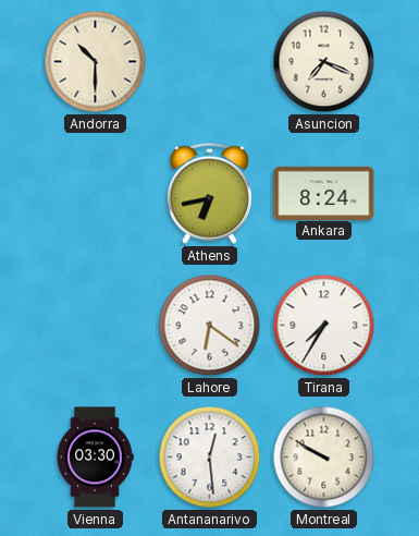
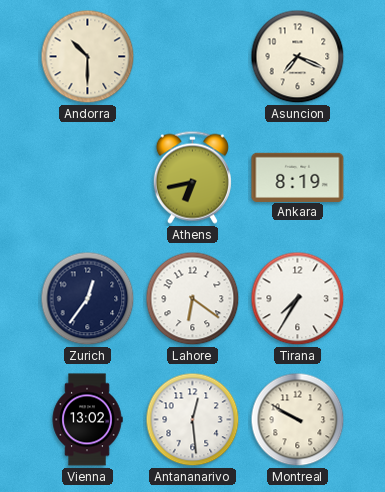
Ankara: 8:24 -> 8:19
Zurich: none -> 12:36
Vienna: 03:30 -> 13:02
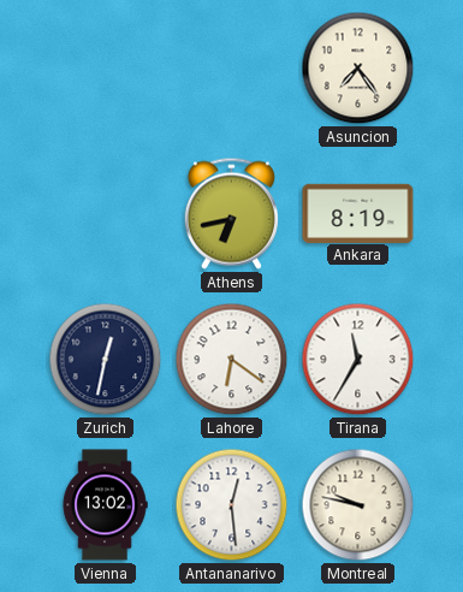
Andorra: 10:30 -> none
Asuncion: 7:19 -> 7:24
Zurich: 12:36 -> 12:32
Tirana: 7:35 -> 11:35
Montreal: 9:50 -> 9:47
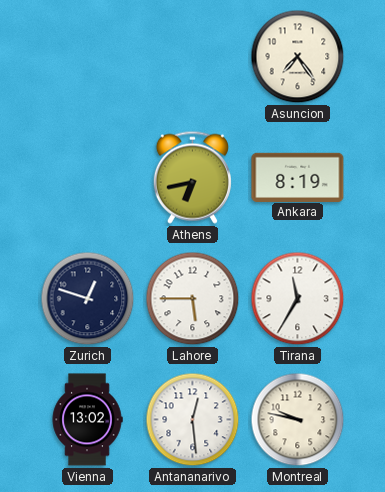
Zurich: 12:32 -> 12:48
Lahore: 6:21 -> 5:45
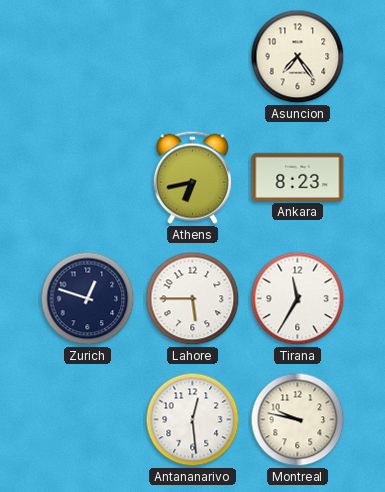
Ankara: 8:19 -> 8:23
Vienna: 13:02 -> none
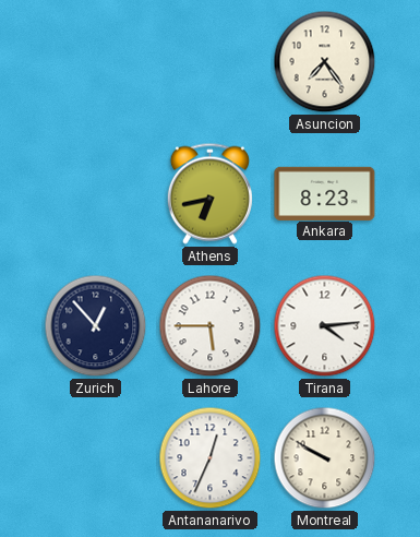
Zurich: 12:48 -> 12:53
Tirana: 11:35 -> 4:14
Antananarivo: 12:29 -> 12:34
Montreal: 9:47 -> 9:50
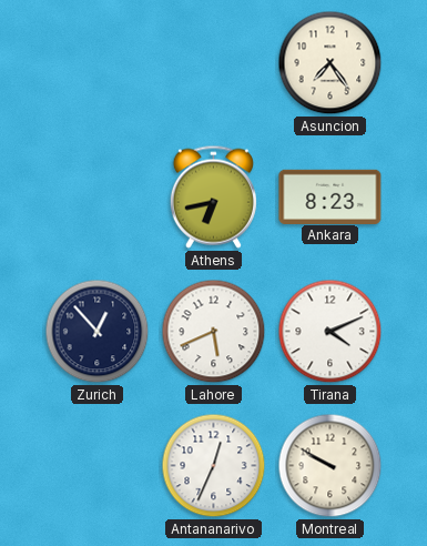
Lahore: 5:45 -> 5:41
Tirana: 4:14 -> 4:11
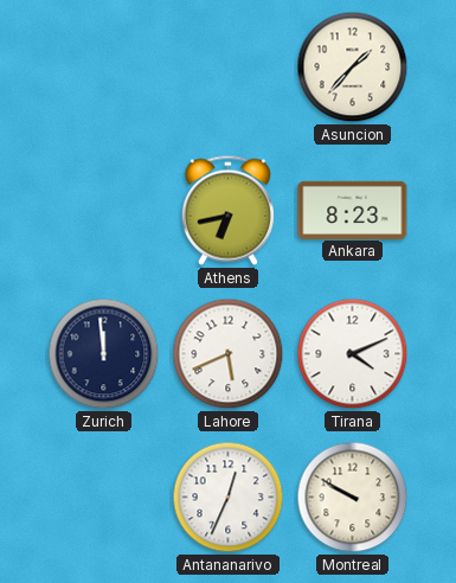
Asuncion: 7:24 -> 1:37
Zurich: 12:53 -> 11:59
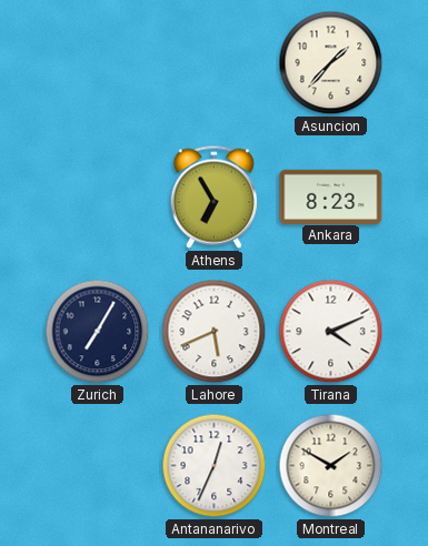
Athens: 6:43 -> 6:55
Zurich: 11:59 -> 7:05
Montreal: 9:50 -> 1:50
